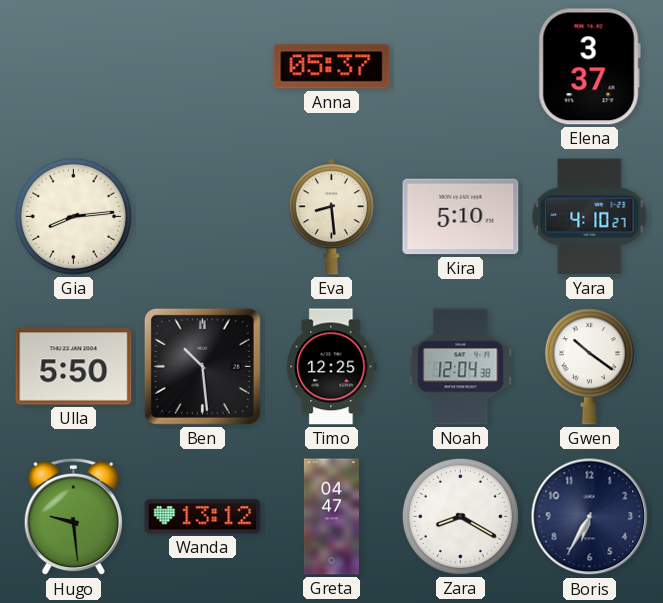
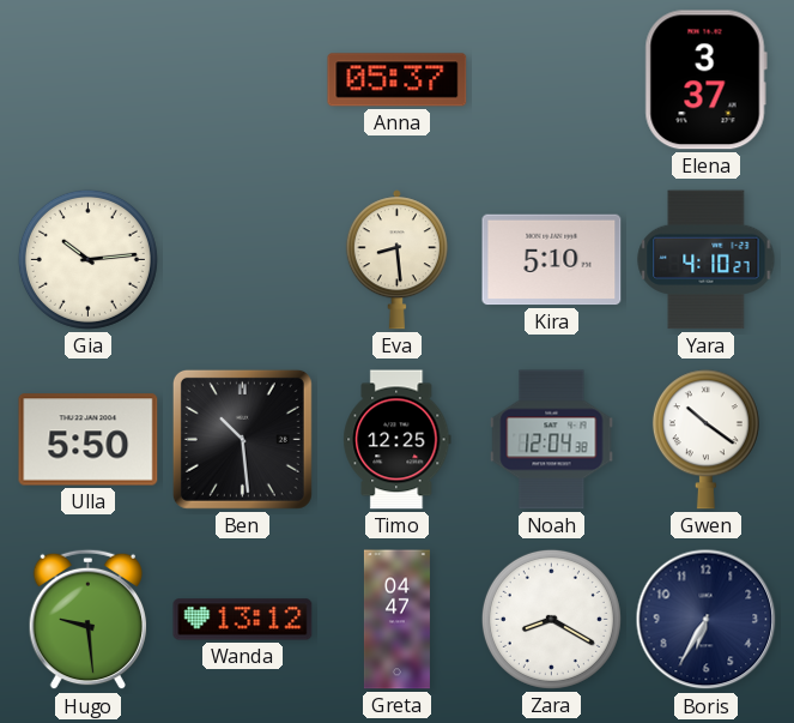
Gia: 8:14 -> 10:14
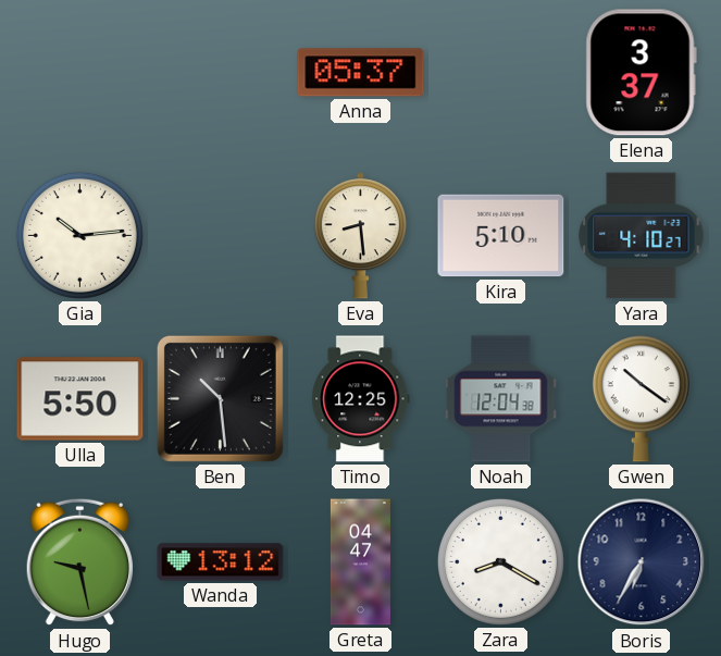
Hugo: 9:29 -> 9:28
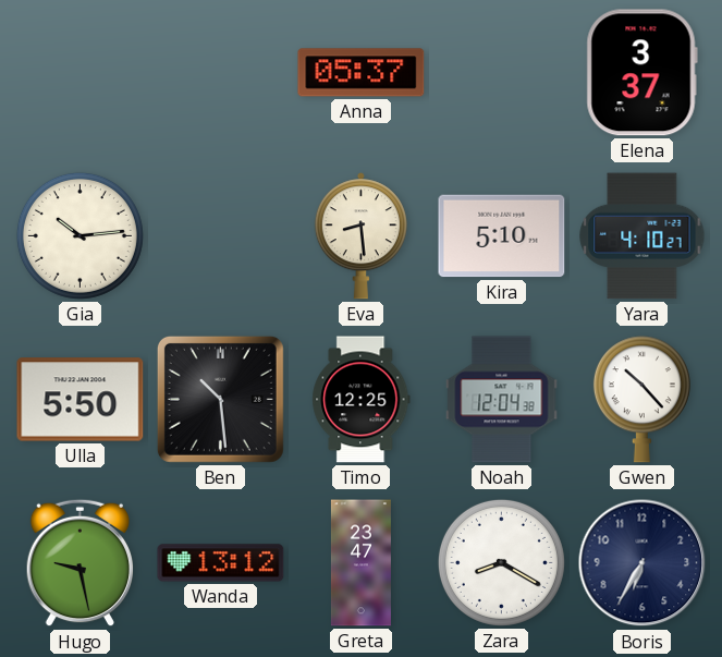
Gwen: 10:21 -> 10:23
Greta: 04:47 -> 23:47
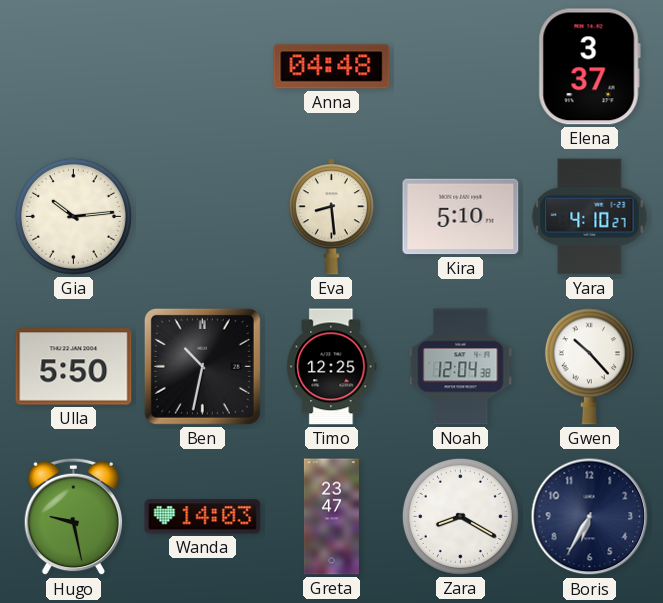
Anna: 05:37 -> 04:48
Ben: 10:29 -> 10:32
Wanda: 13:12 -> 14:03
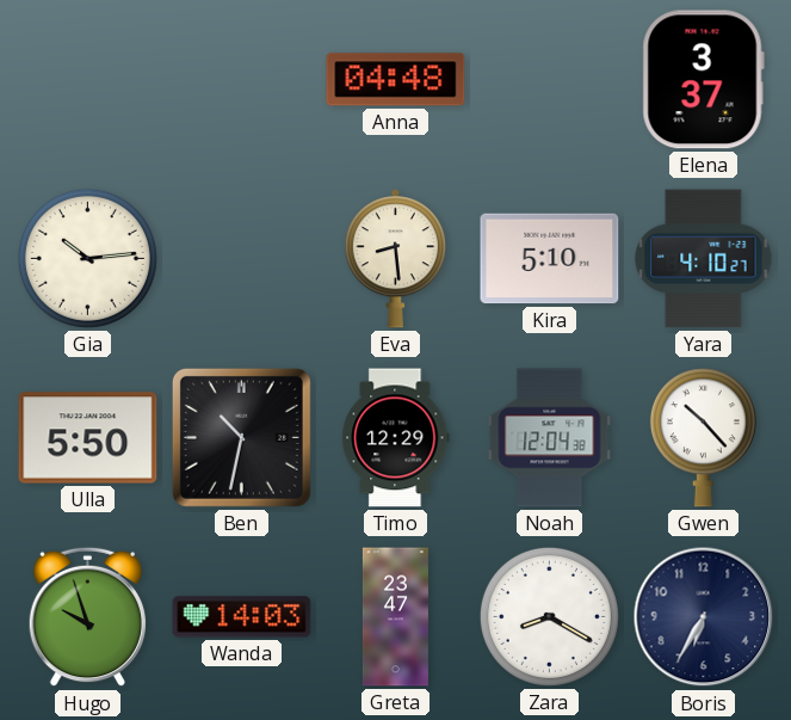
Timo: 12:25 -> 12:29
Hugo: 9:28 -> 9:57
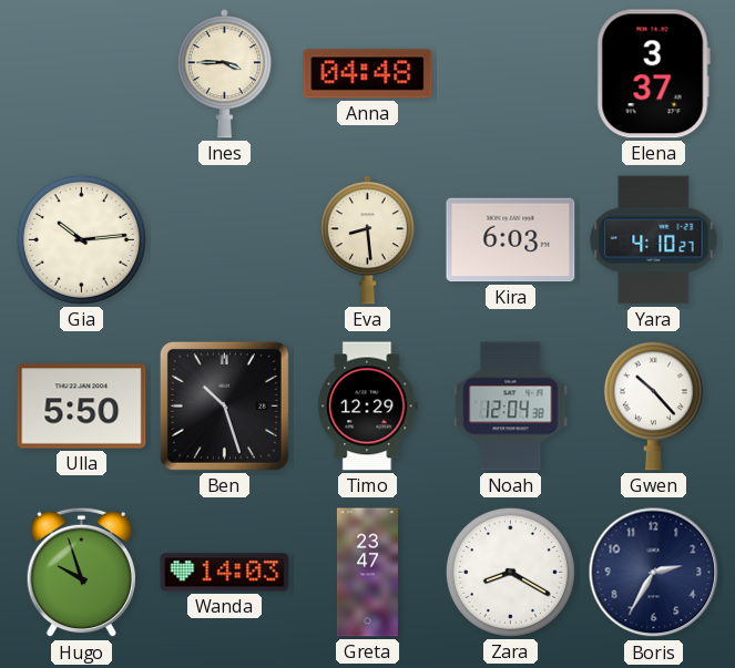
Ines: none -> 3:45
Kira: 5:10 -> 6:03
Ben: 10:32 -> 10:27
Boris: 6:35 -> 2:35
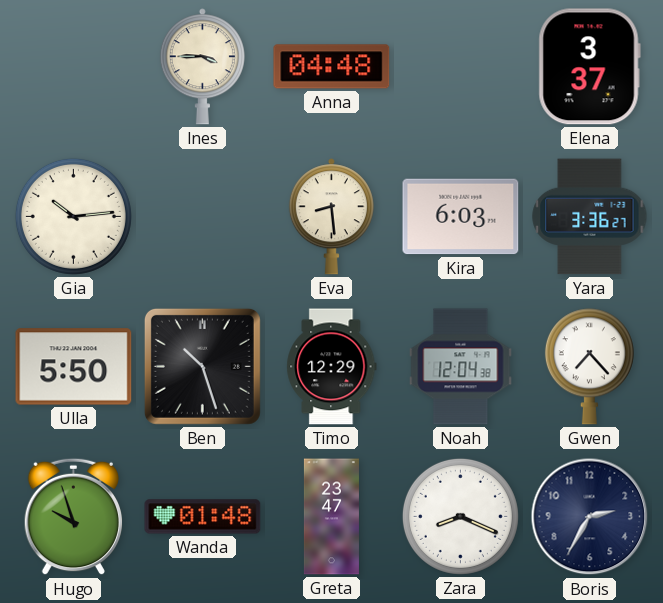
Yara: 4:10 -> 3:36
Gwen: 10:23 -> 7:23
Wanda: 14:03 -> 01:48
Zara: 8:20 -> 8:19
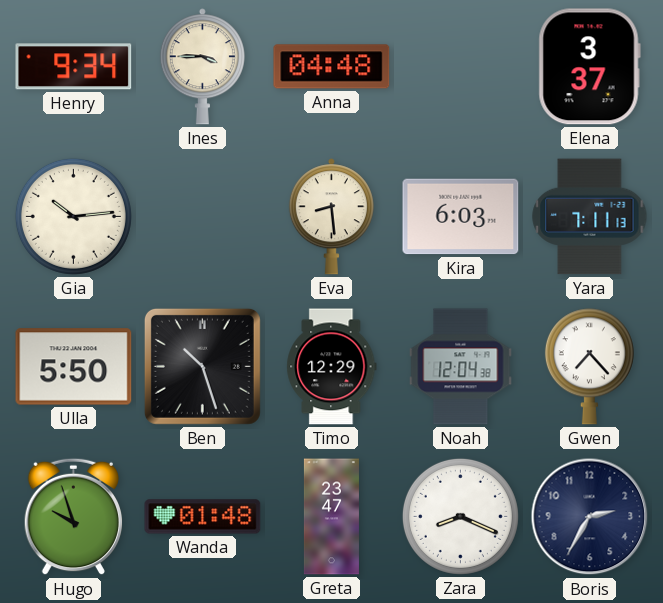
Henry: none -> 9:34
Yara: 3:36 -> 7:11
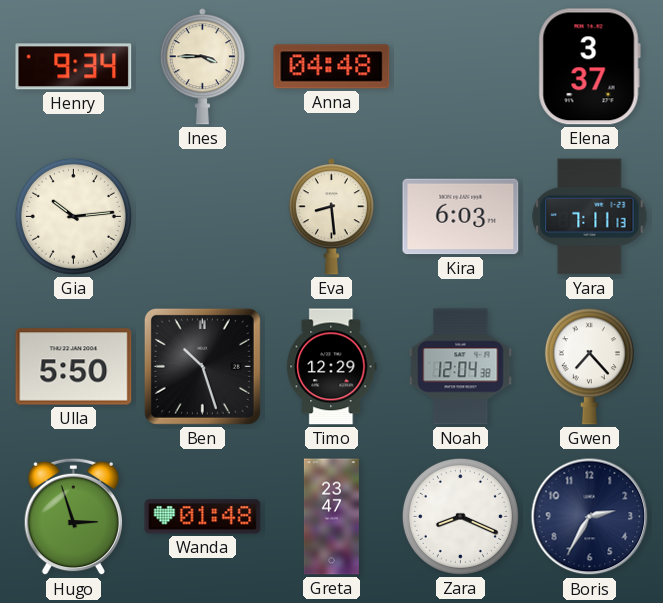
Hugo: 9:57 -> 2:57
